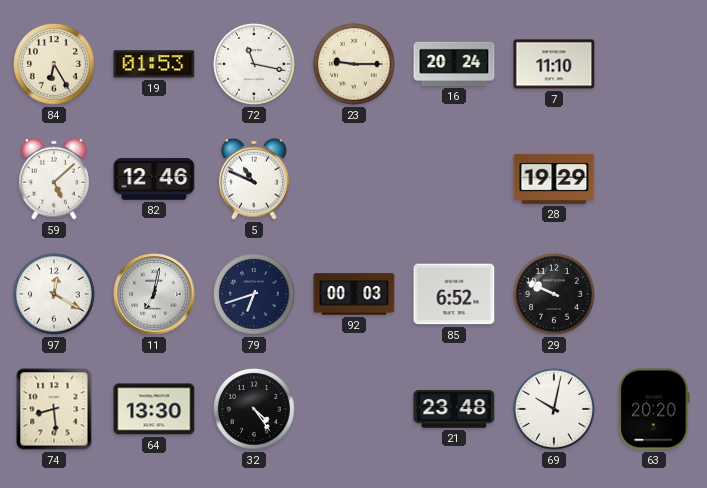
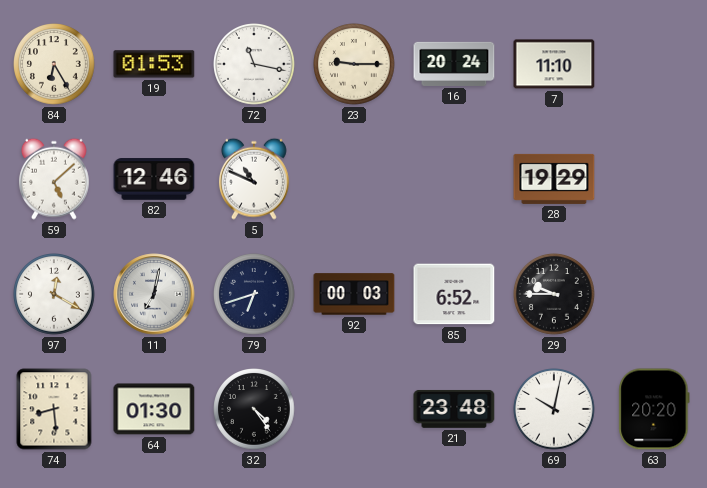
29: 9:49 -> 9:45
64: 13:30 -> 01:30
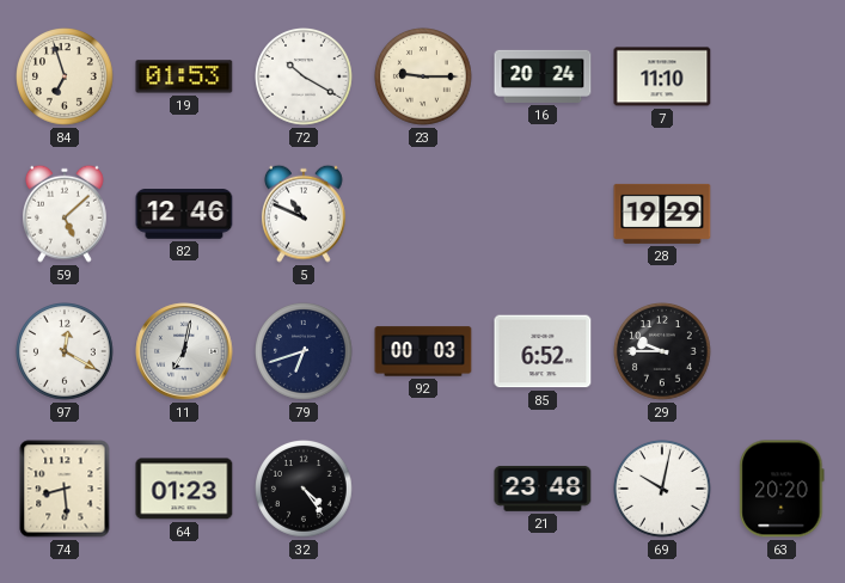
84: 6:25 -> 6:57
72: 11:17 -> 10:20
64: 01:30 -> 01:23
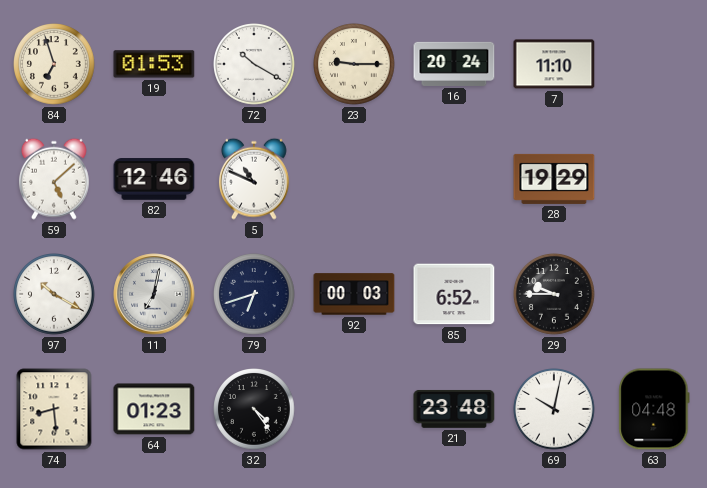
97: 12:20 -> 10:20
63: 20:20 -> 04:48
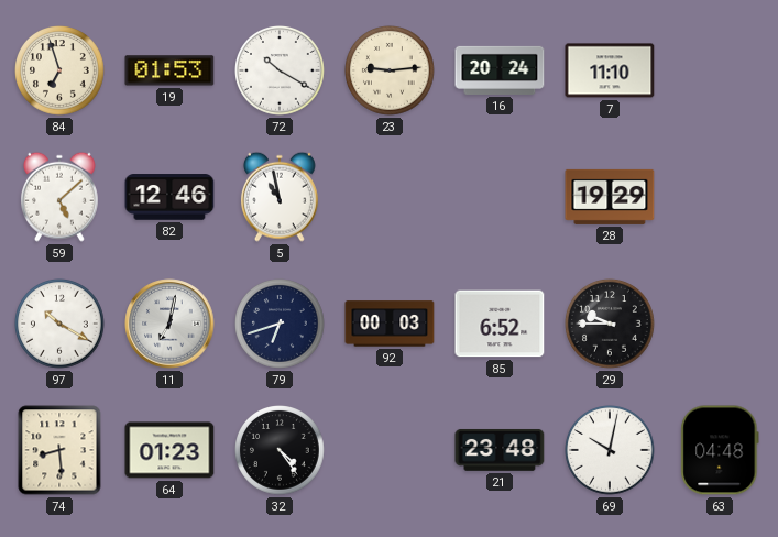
23: 9:15 -> 9:14
5: 10:49 -> 10:58
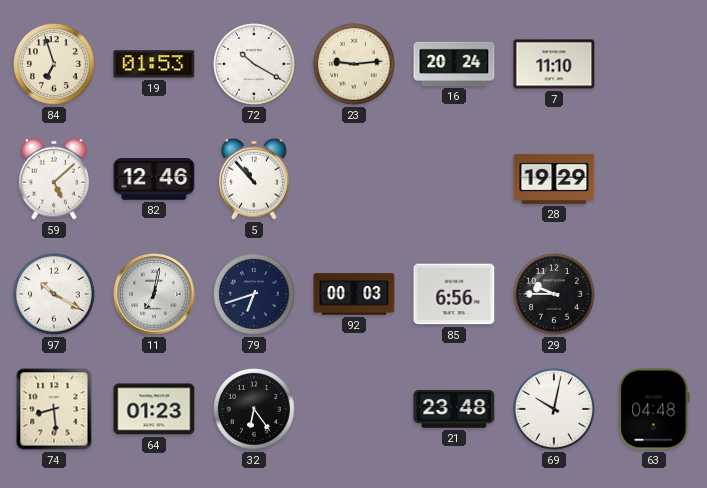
5: 10:58 -> 10:53
85: 6:52 -> 6:56
32: 4:24 -> 6:24
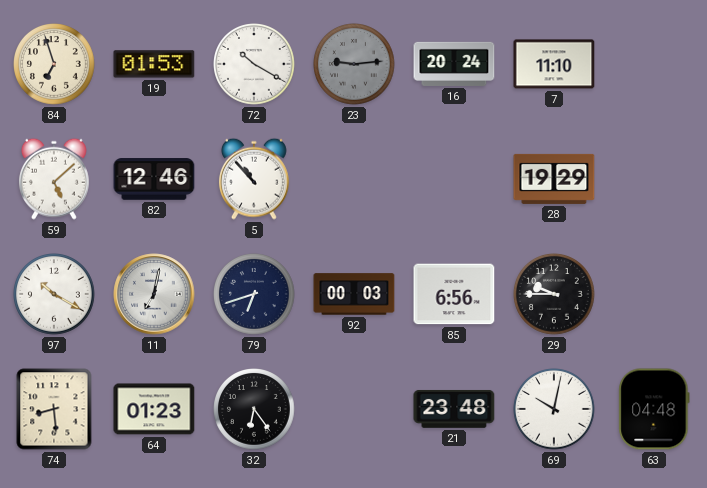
23 dial: cream -> grey
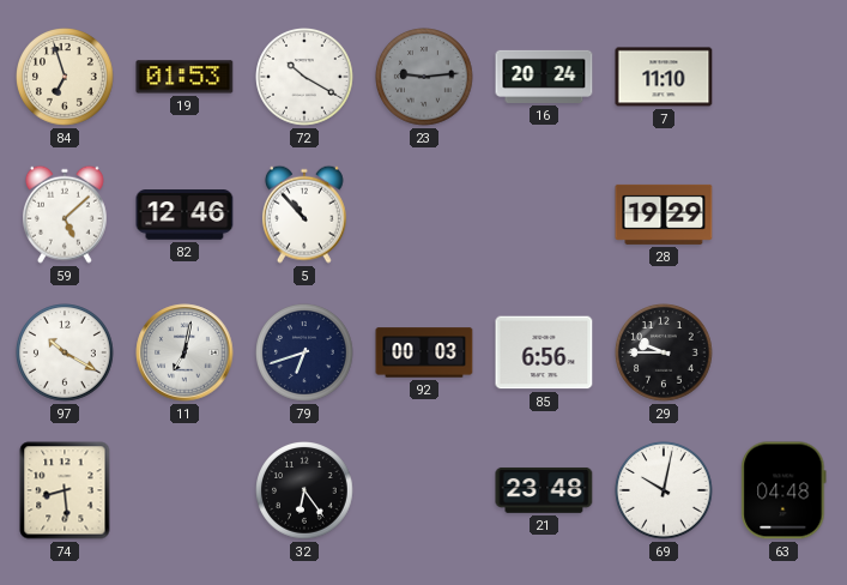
64: 01:23 -> none
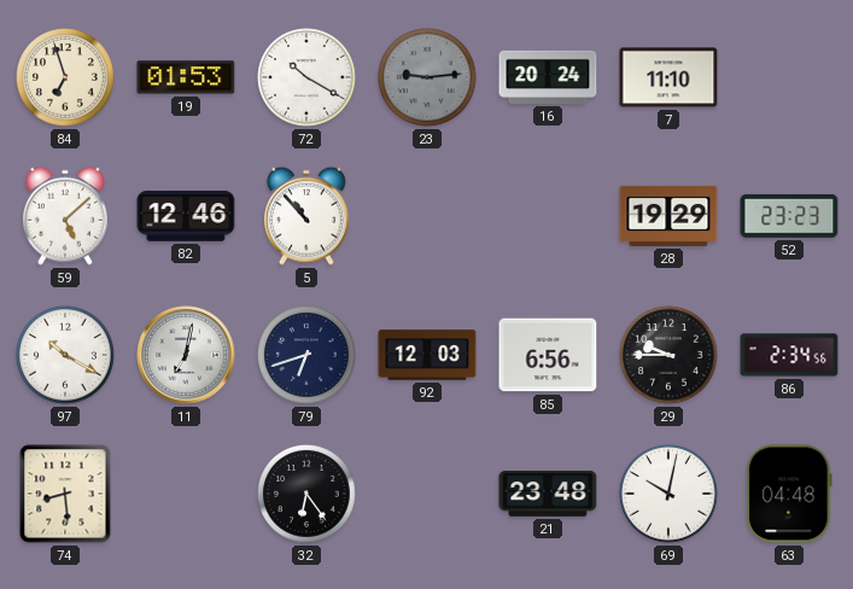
52: none -> 23:23
92: 00:03 -> 12:03
86: none -> 2:34
